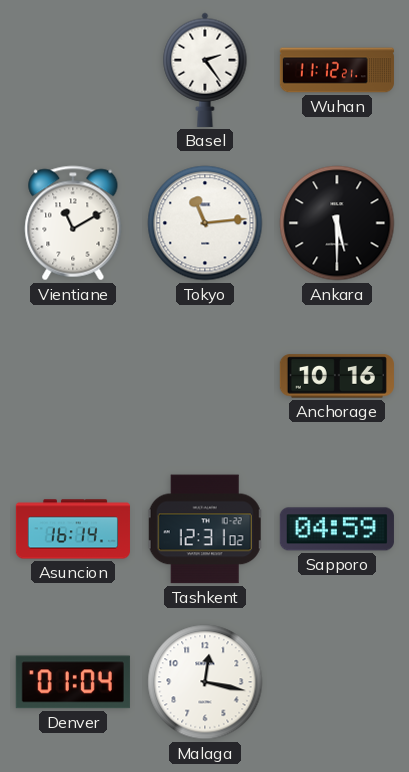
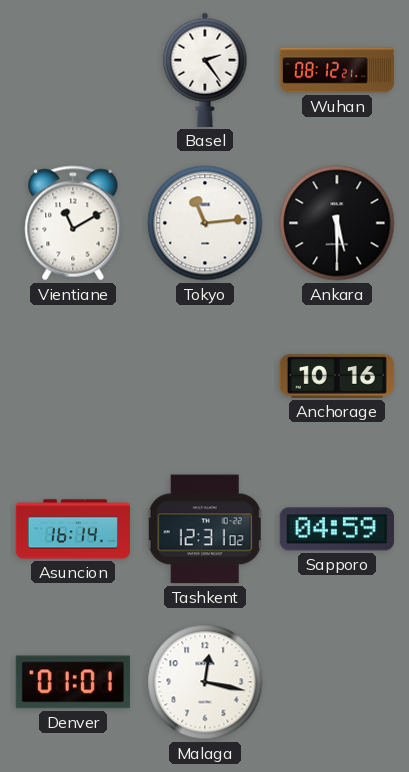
Wuhan: 11:12 -> 08:12
Denver: 01:04 -> 01:01
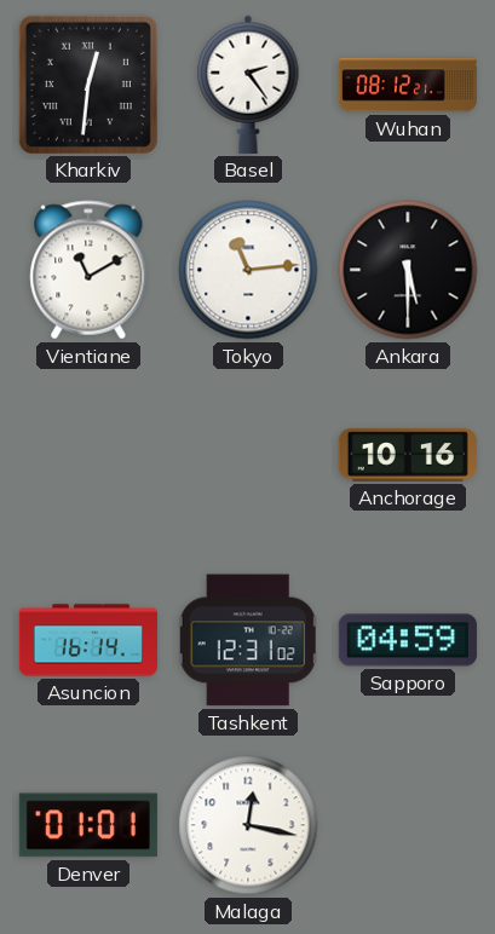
Kharkiv: none -> 12:31
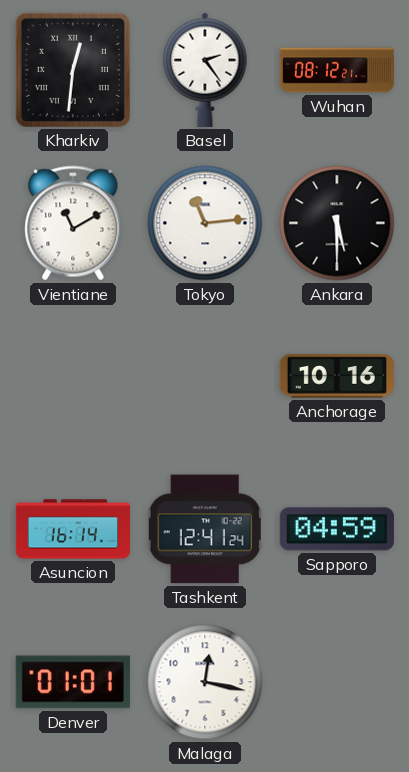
Tashkent: 12:31 -> 12:41
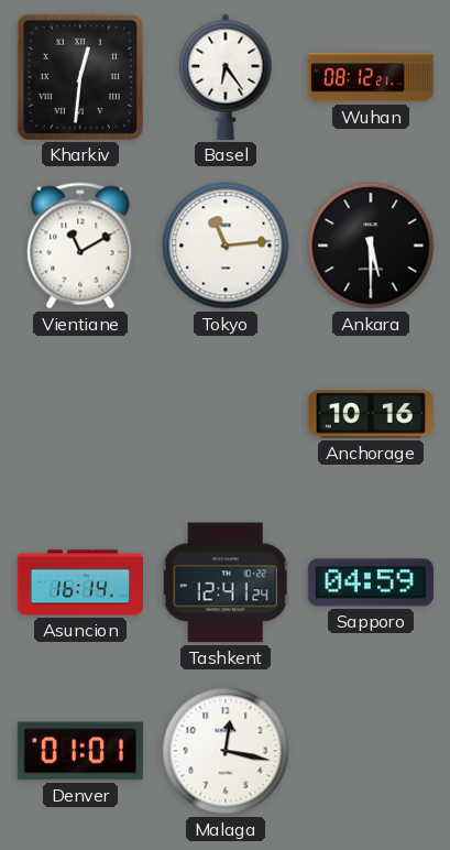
Basel: 2:24 -> 6:24
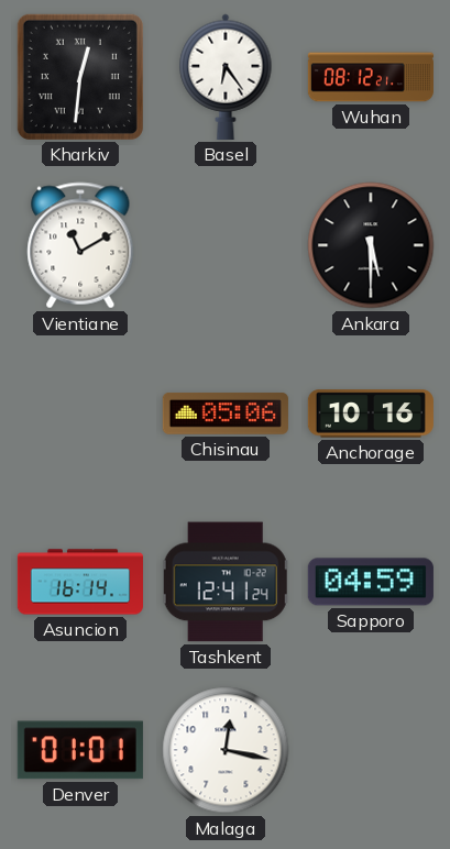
Tokyo: 11:14 -> none
Chisinau: none -> 05:06
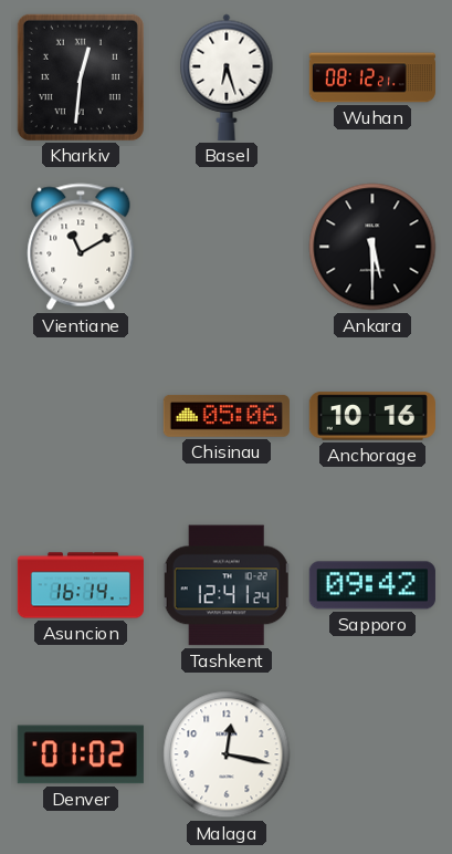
Basel: 6:24 -> 6:27
Sapporo: 04:59 -> 09:42
Denver: 01:01 -> 01:02
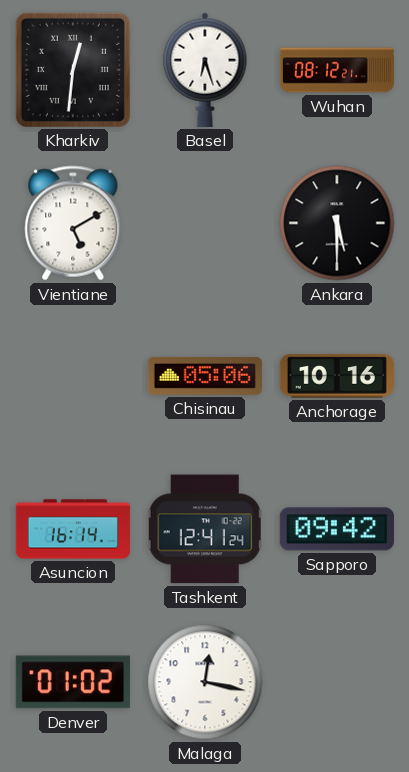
Vientiane: 11:10 -> 5:10
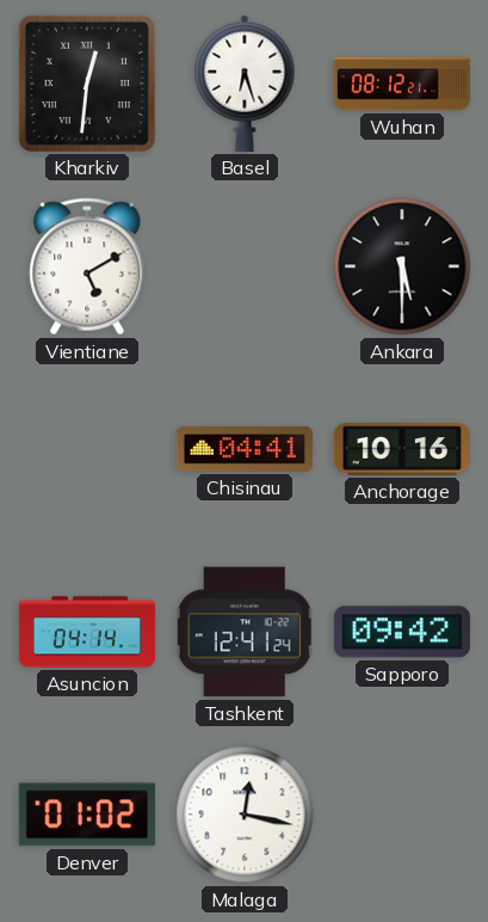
Chisinau: 05:06 -> 04:41
Asuncion: 16:14 -> 04:14
